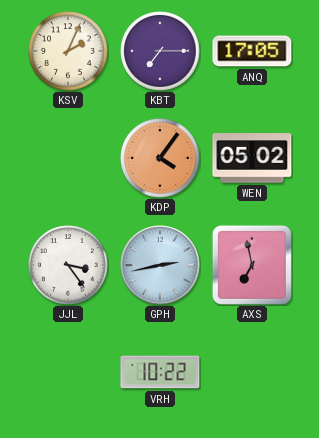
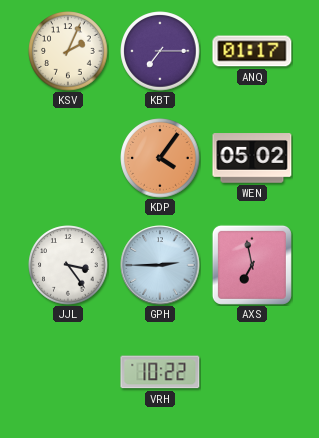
ANQ: 17:05 -> 01:17
GPH: 2:43 -> 2:45
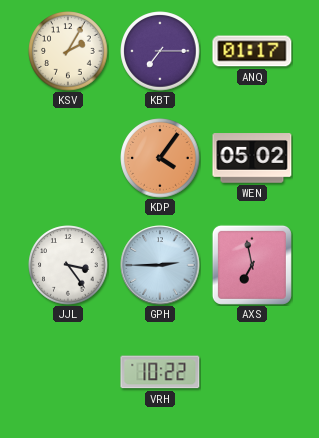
KSV: 2:04 -> 2:05
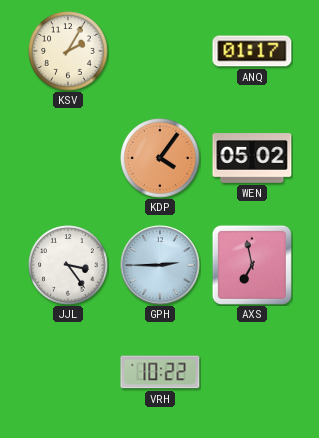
KBT: 7:15 -> none
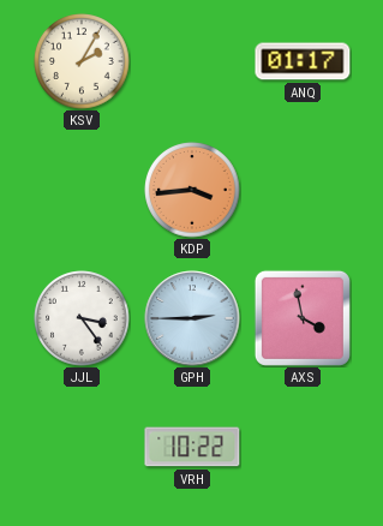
KDP: 4:06 -> 3:44
WEN: 05:02 -> none
AXS: 6:58 -> 3:58
